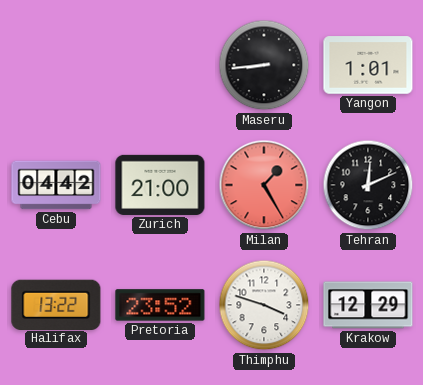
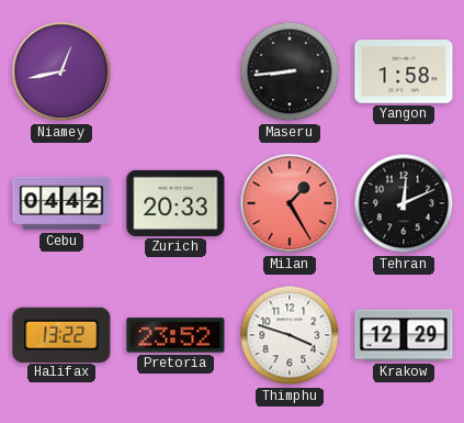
Niamey: none -> 12:43
Yangon: 1:01 -> 1:58
Zurich: 21:00 -> 20:33
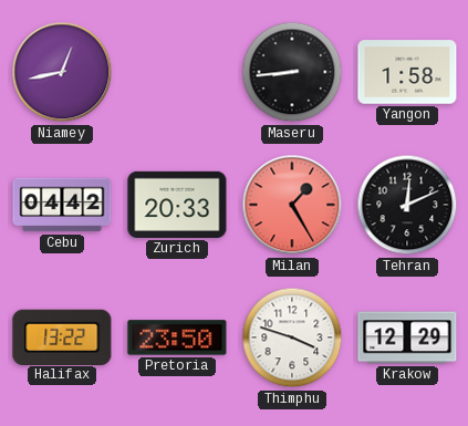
Pretoria: 23:52 -> 23:50
